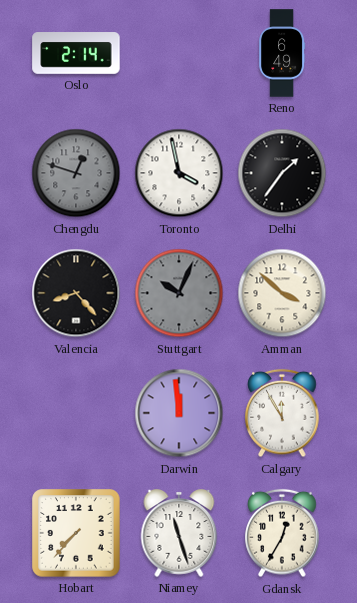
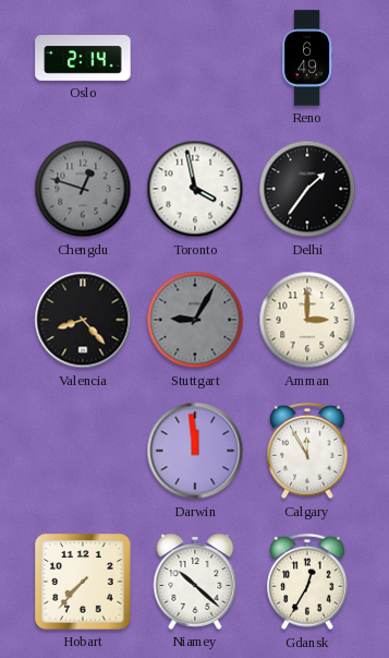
Stuttgart: 10:04 -> 9:05
Amman: 3:52 -> 3:00
Niamey: 11:27 -> 10:22
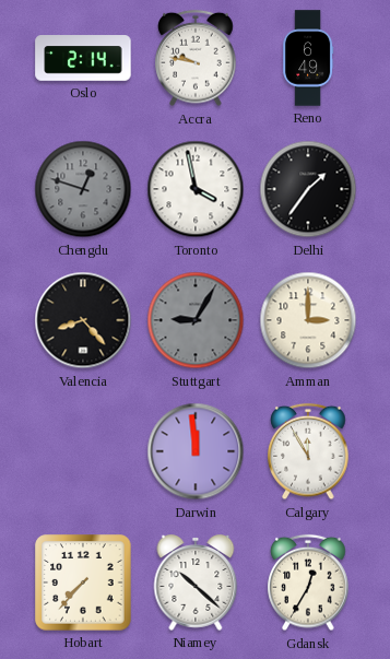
Accra: none -> 9:47
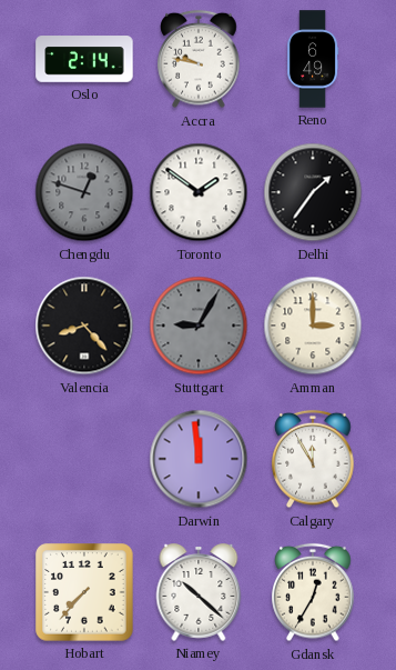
Toronto: 3:58 -> 1:51
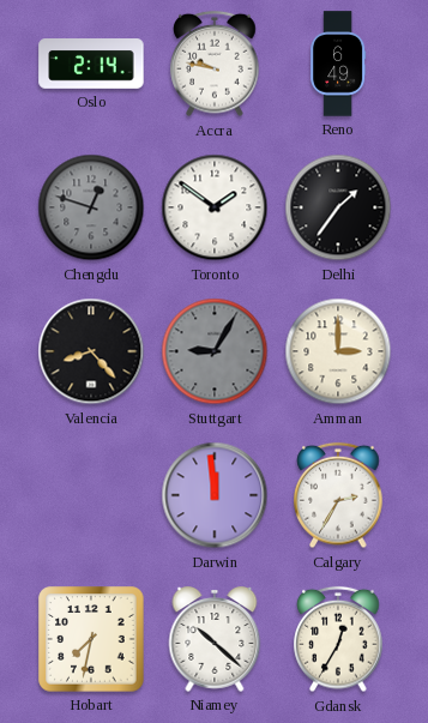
Calgary: 11:55 -> 2:35
Hobart: 7:37 -> 7:32
